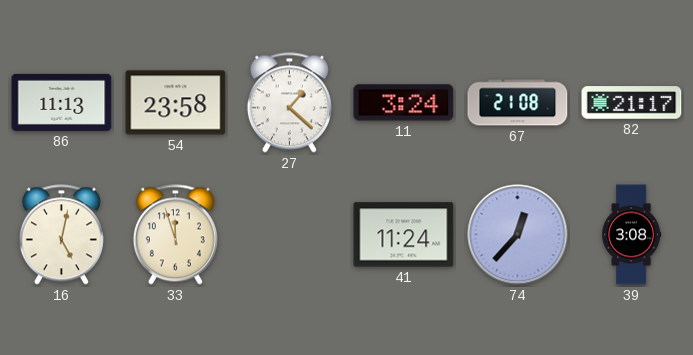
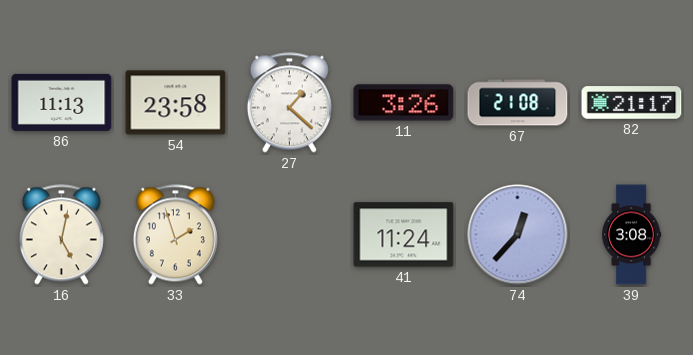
11: 3:24 -> 3:26
33: 11:57 -> 1:57
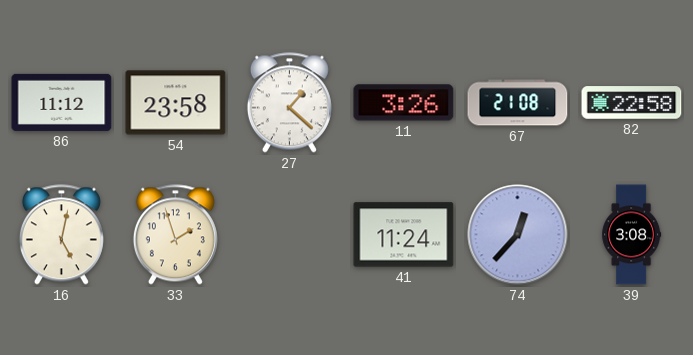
86: 11:13 -> 11:12
82: 21:17 -> 22:58
